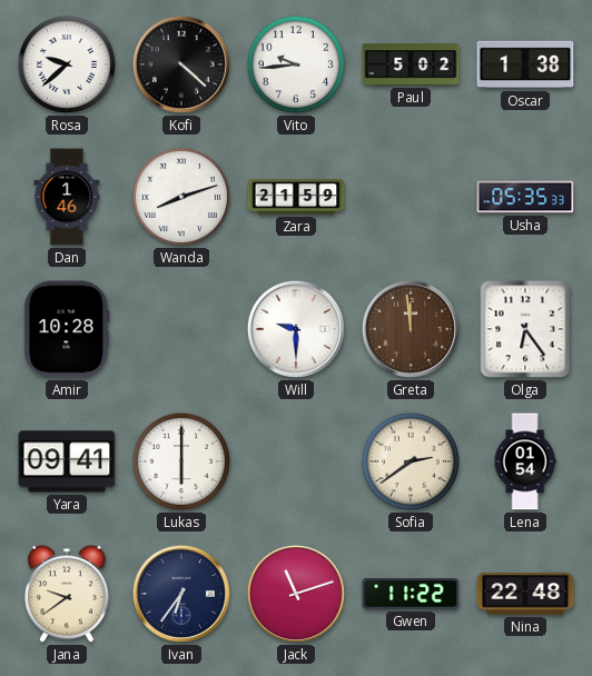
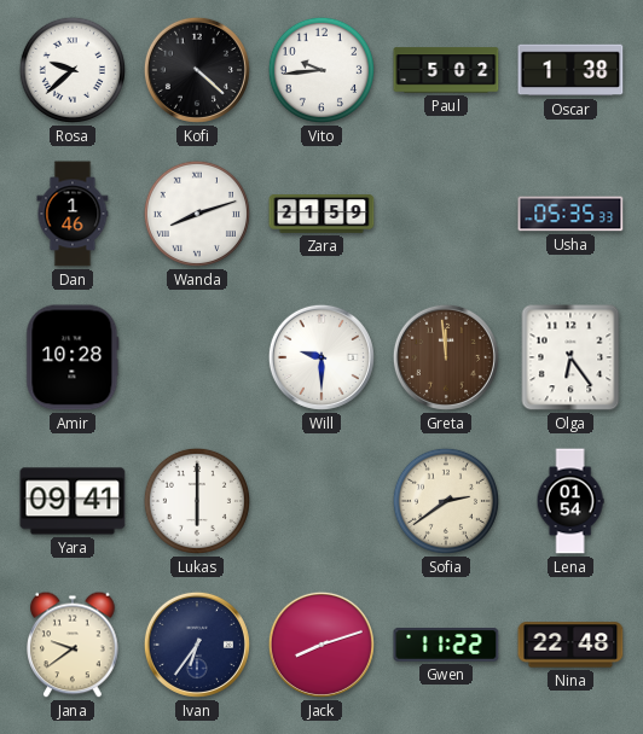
Jack: 11:12 -> 8:12
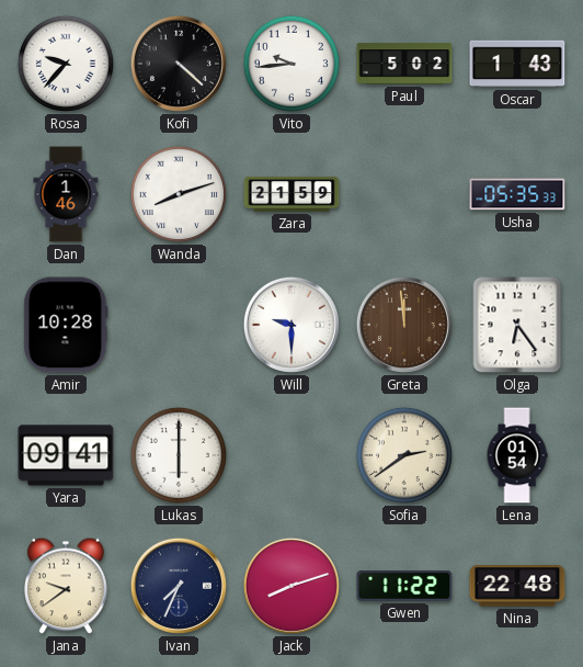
Rosa: 9:38 -> 9:37
Oscar: 1:38 -> 1:43
Ivan: 6:36 -> 7:34
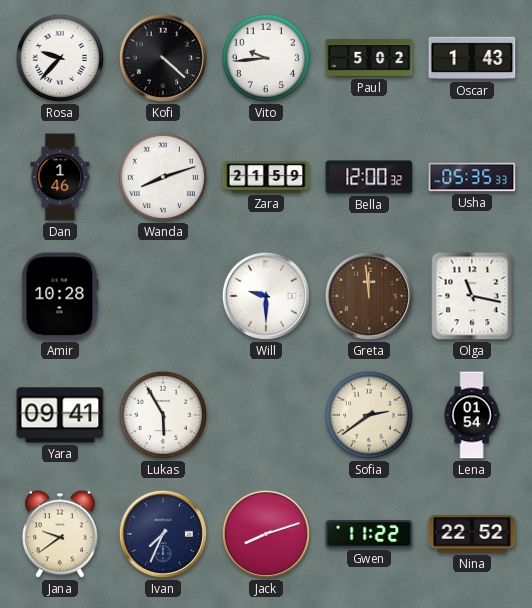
Bella: none -> 12:00
Olga: 6:24 -> 11:17
Lukas: 6:00 -> 5:55
Nina: 22:48 -> 22:52
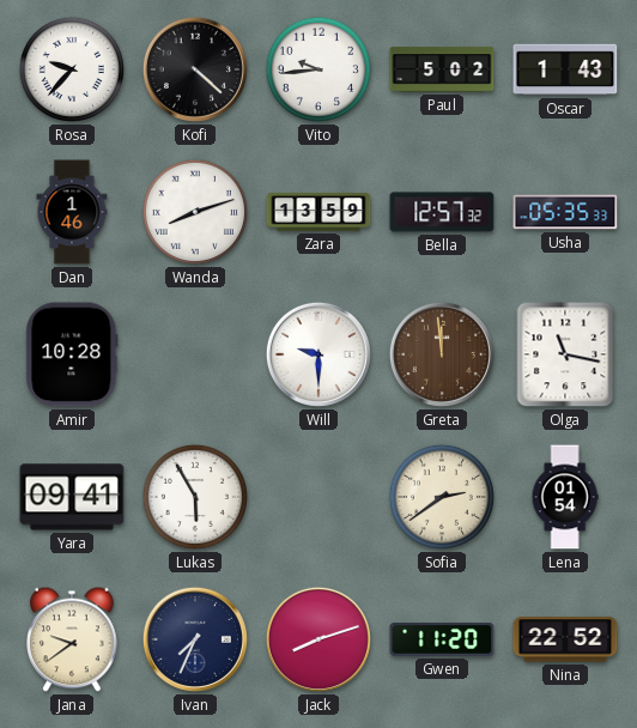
Zara: 21:59 -> 13:59
Bella: 12:00 -> 12:57
Gwen: 11:22 -> 11:20
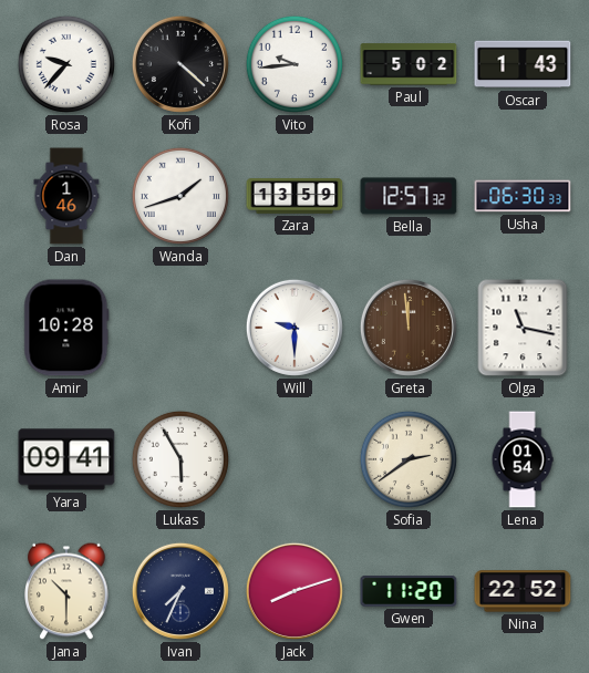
Wanda: 8:12 -> 1:42
Usha: 05:35 -> 06:30
Jana: 9:39 -> 10:30
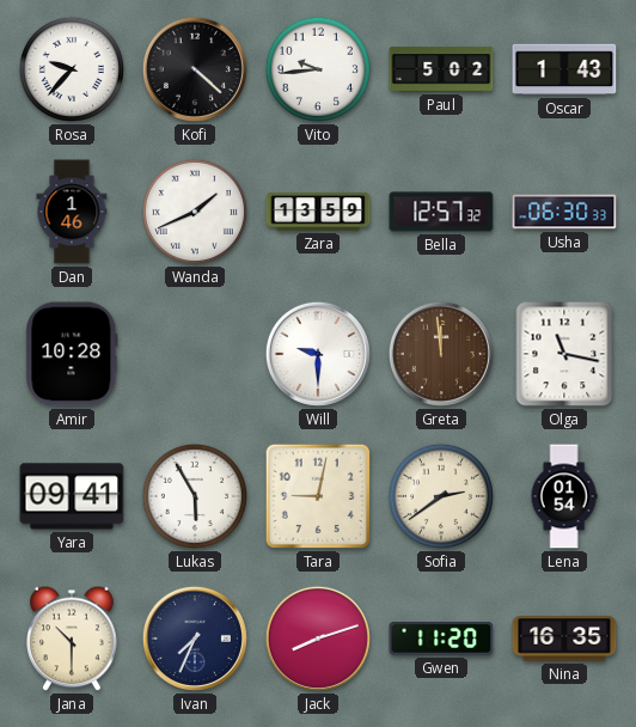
Wanda: 1:42 -> 1:41
Tara: none -> 9:02
Nina: 22:52 -> 16:35
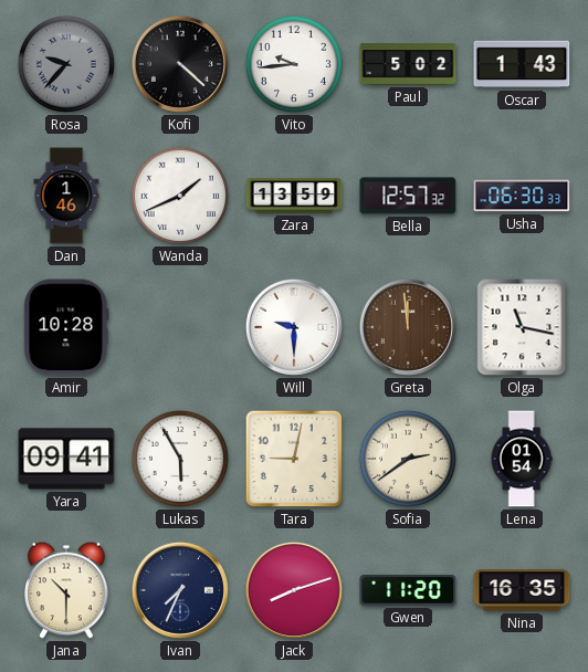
Rosa dial: white -> grey
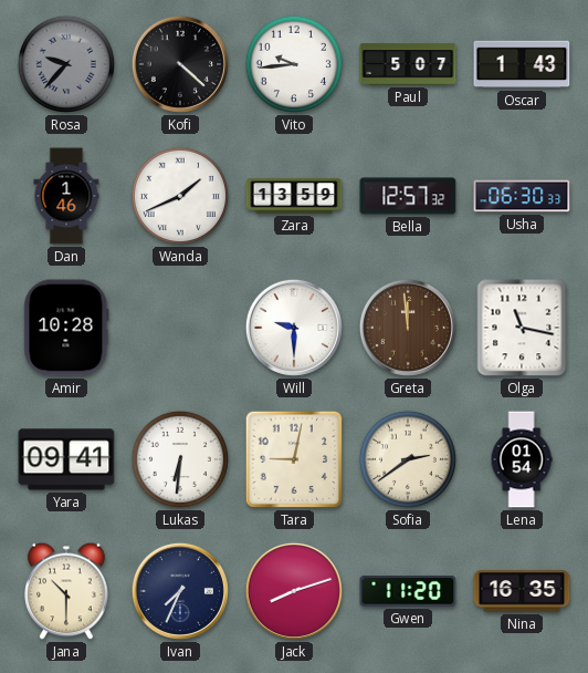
Paul: 5:02 -> 5:07
Lukas: 5:55 -> 6:31
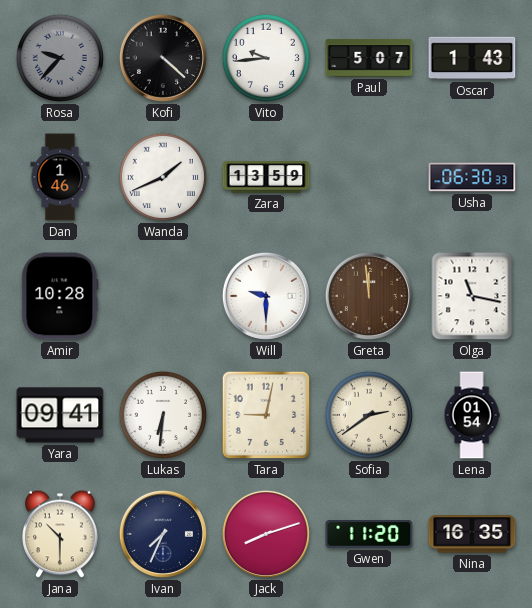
Bella: 12:57 -> none
